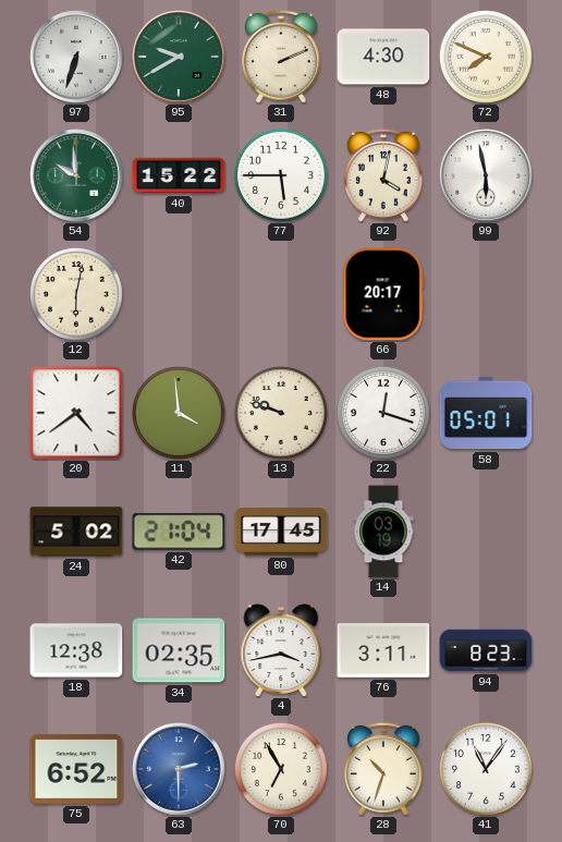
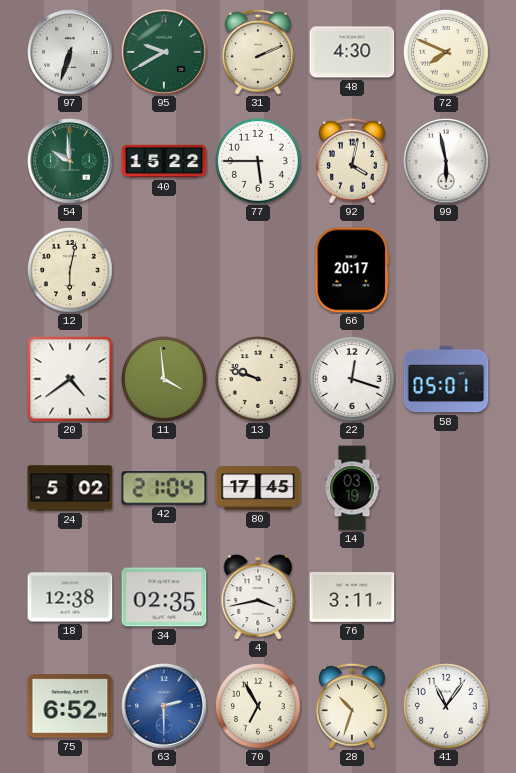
94: 8:23 -> none
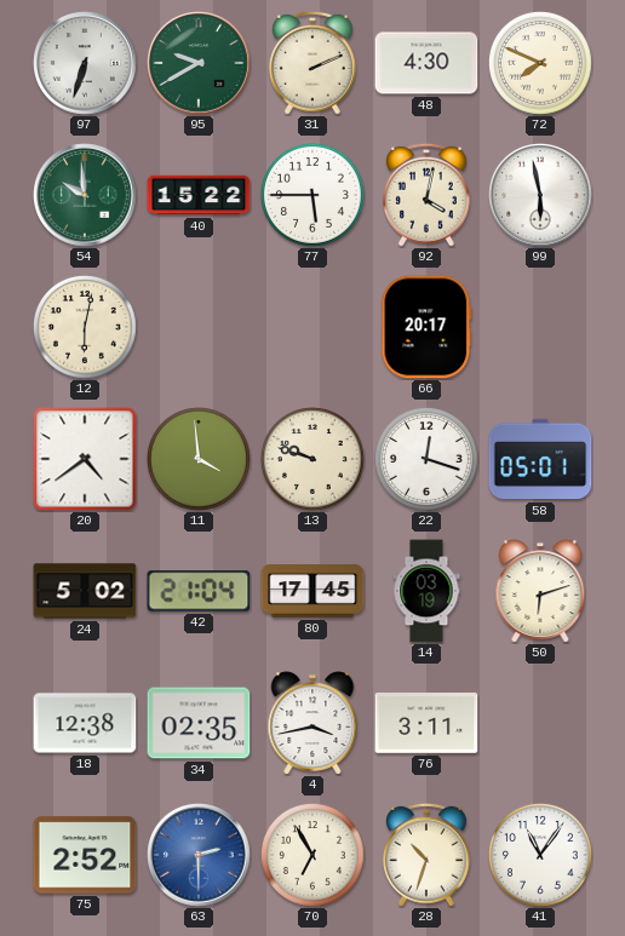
50: none -> 6:12
75: 6:52 -> 2:52
